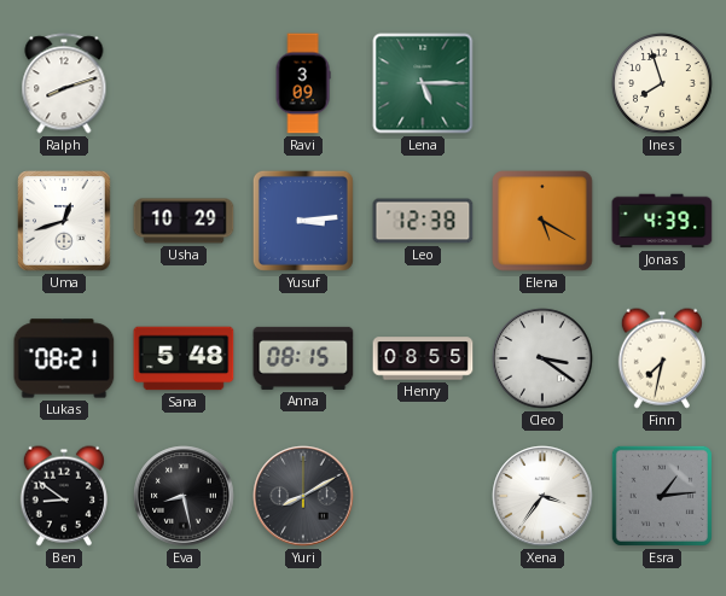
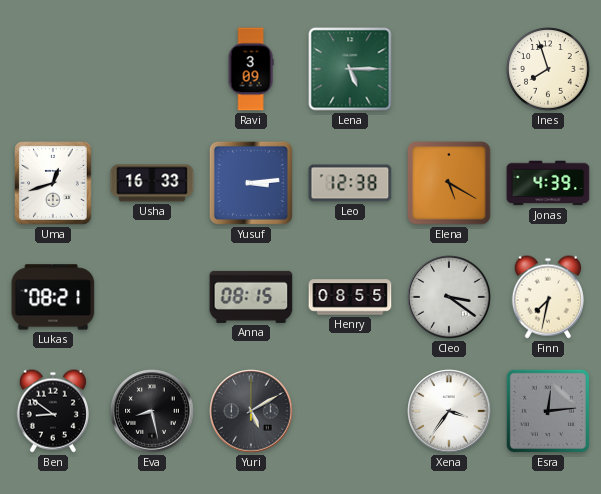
Ralph: 8:12 -> none
Usha: 10:29 -> 16:33
Sana: 5:48 -> none
Yuri: 8:10 -> 5:10
Esra: 1:14 -> 12:14
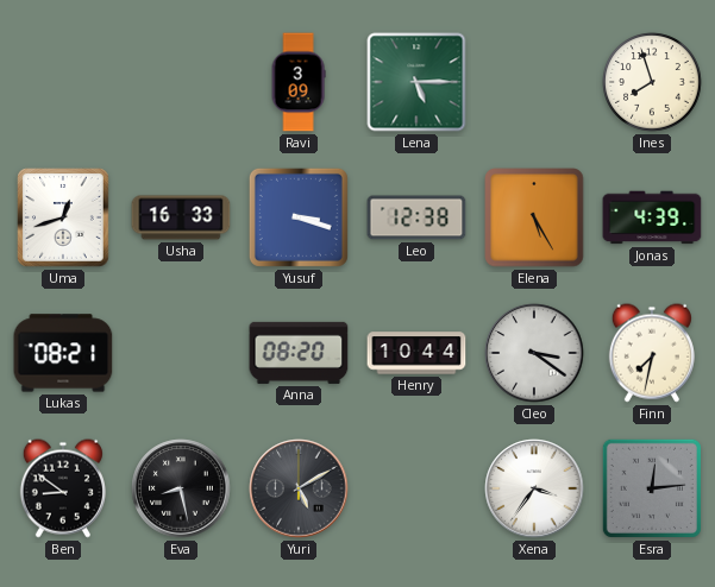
Yusuf: 3:14 -> 3:18
Elena: 5:20 -> 5:25
Anna: 08:15 -> 08:20
Henry: 08:55 -> 10:44
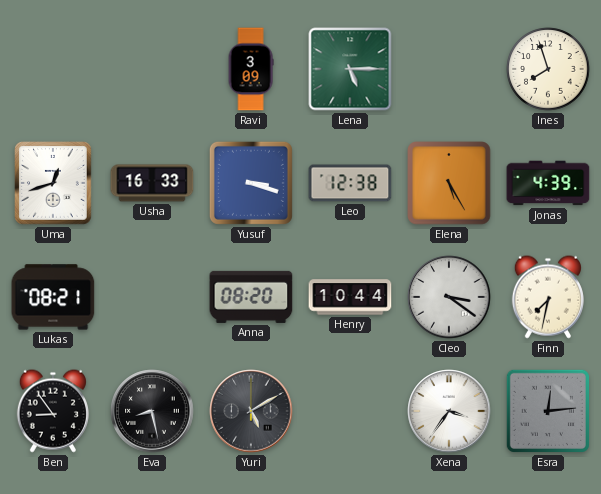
Ben: 8:51 -> 8:54
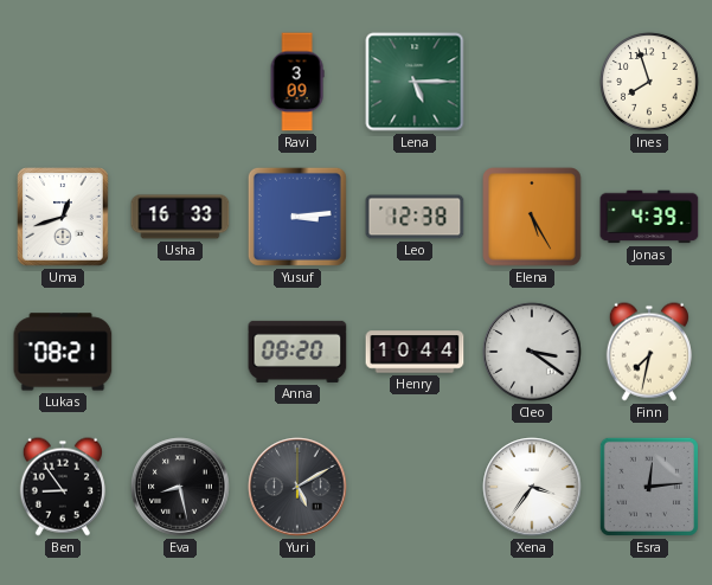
Yusuf: 3:18 -> 3:14
